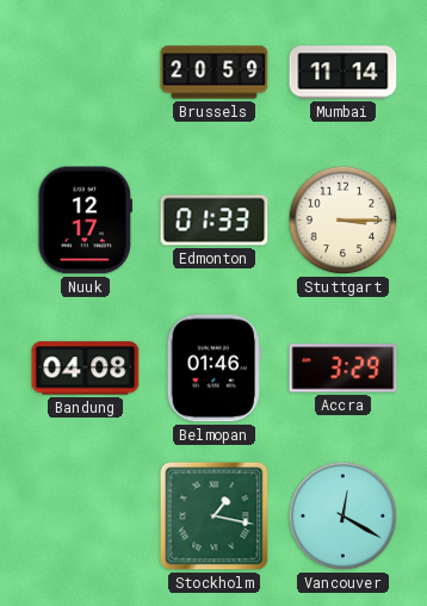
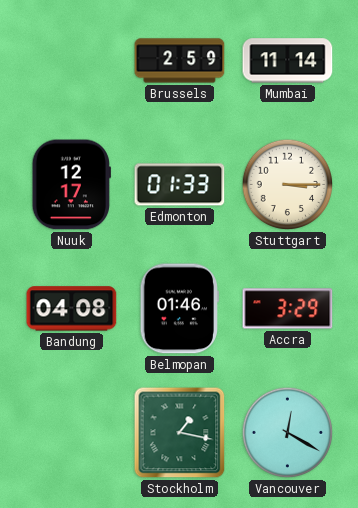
Brussels: 20:59 -> 2:59
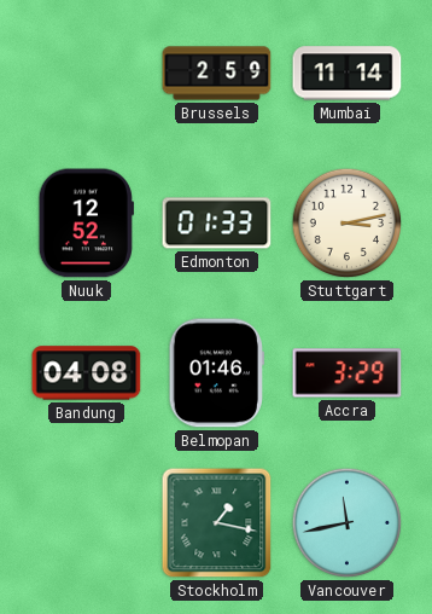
Nuuk: 12:17 -> 12:52
Stuttgart: 3:15 -> 3:13
Vancouver: 12:20 -> 11:43
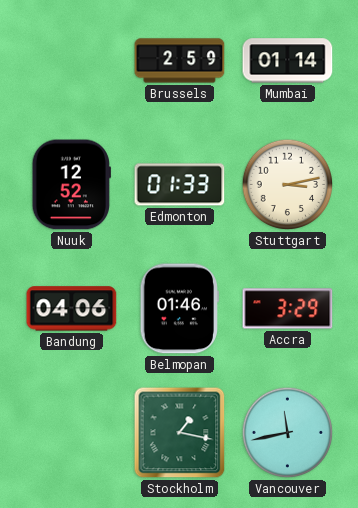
Mumbai: 11:14 -> 01:14
Bandung: 04:08 -> 04:06
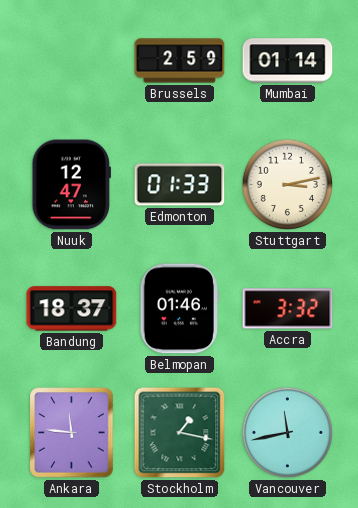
Nuuk: 12:52 -> 12:47
Bandung: 04:06 -> 18:37
Accra: 3:29 -> 3:32
Ankara: none -> 11:46
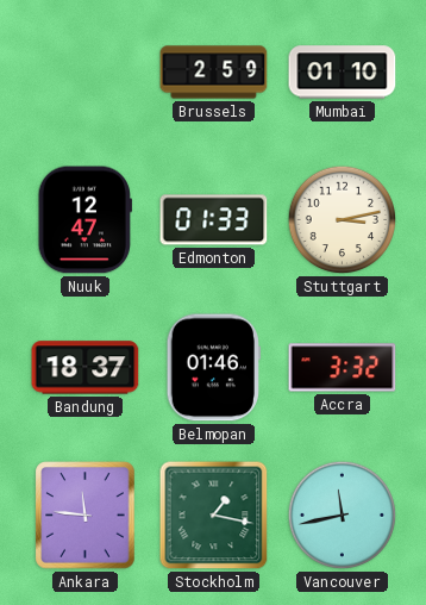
Mumbai: 01:14 -> 01:10
